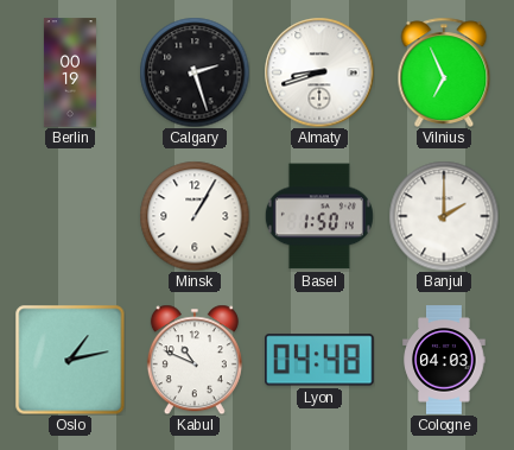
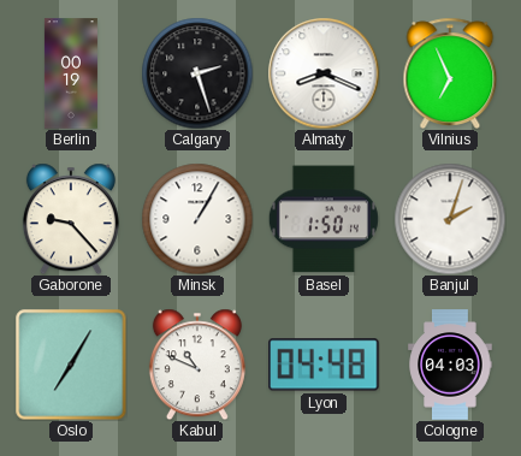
Almaty: 8:42 -> 8:19
Gaborone: none -> 9:23
Banjul: 2:00 -> 2:03
Oslo: 1:13 -> 7:05
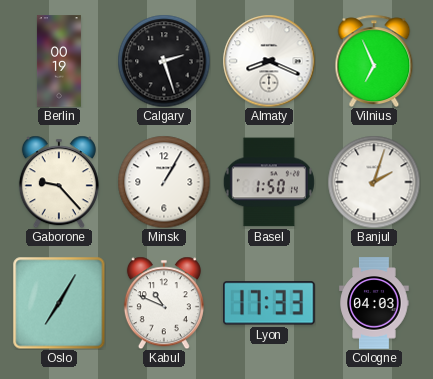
Lyon: 04:48 -> 17:33
